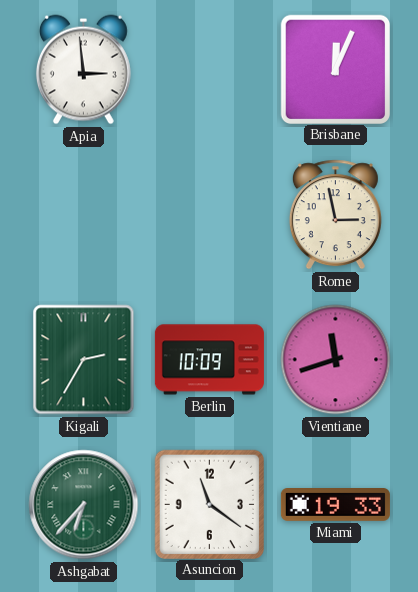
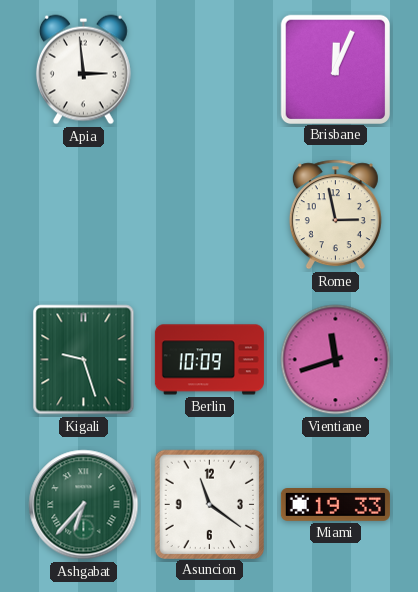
Kigali: 2:35 -> 9:27
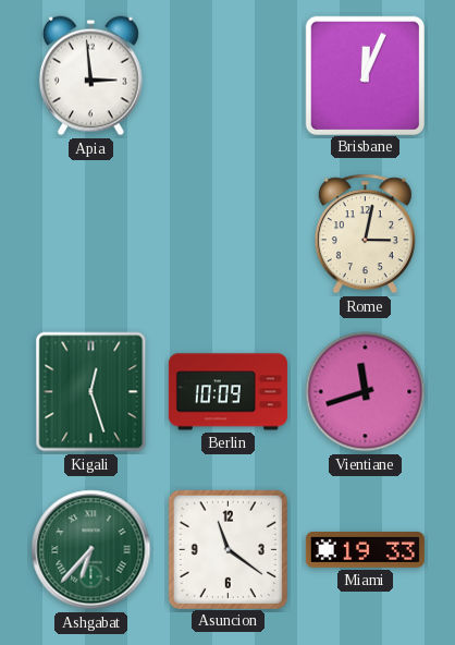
Rome: 2:58 -> 3:02
Kigali: 9:27 -> 12:27
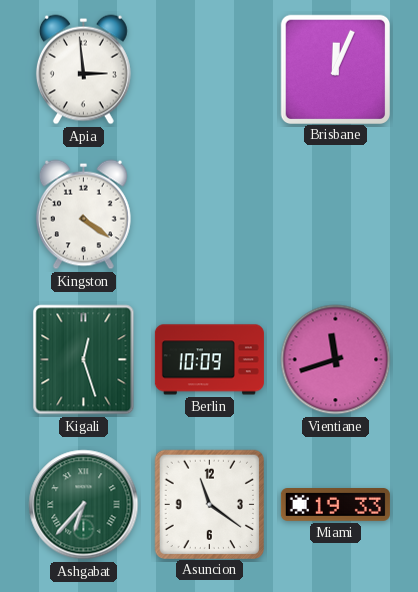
Kingston: none -> 4:21
Rome: 3:02 -> none
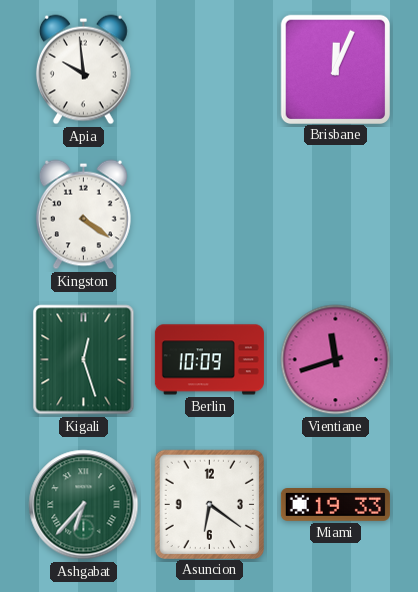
Apia: 2:59 -> 9:59
Asuncion: 11:21 -> 6:21
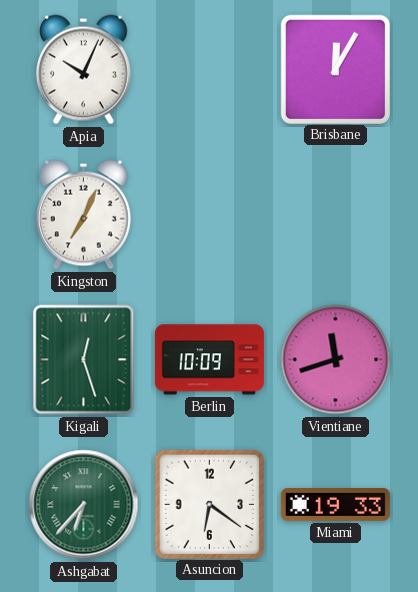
Apia: 9:59 -> 10:04
Brisbane: 12:04 -> 12:05
Kingston: 4:21 -> 7:04
